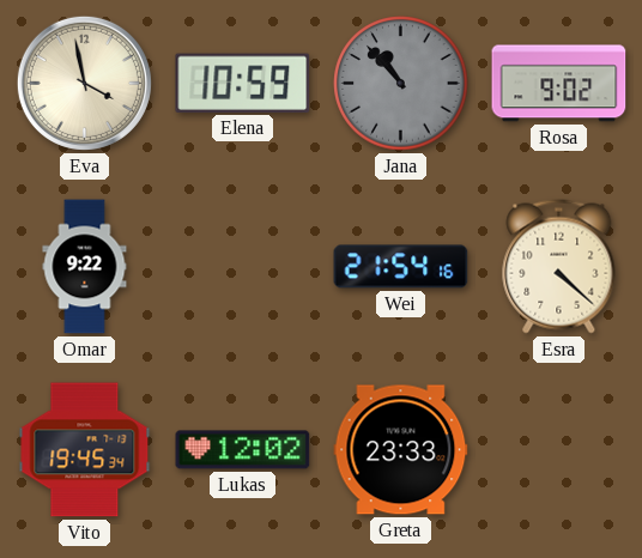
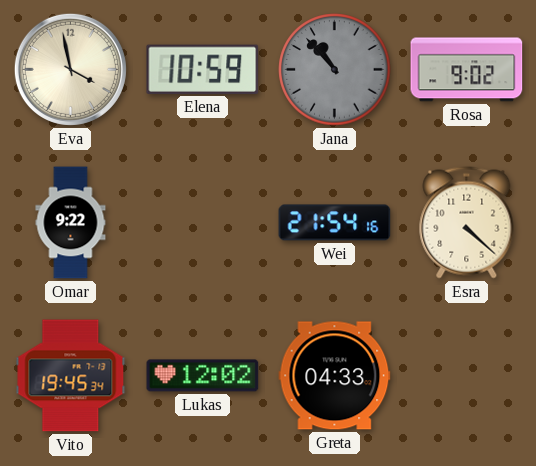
Greta: 23:33 -> 04:33
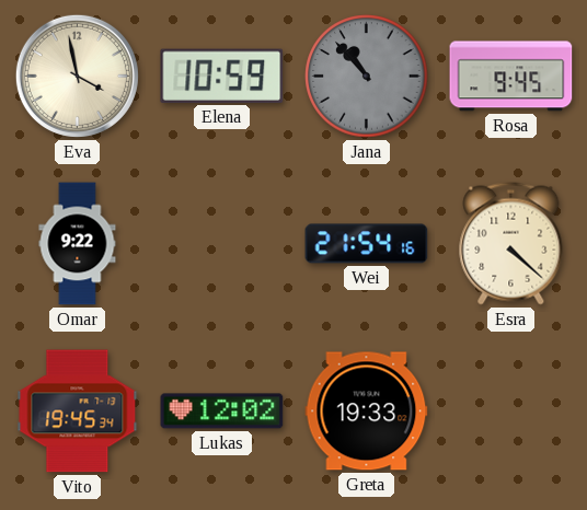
Rosa: 9:02 -> 9:45
Greta: 04:33 -> 19:33
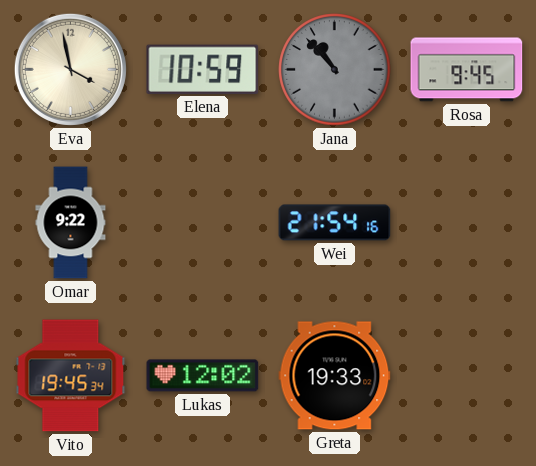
Esra: 4:22 -> none
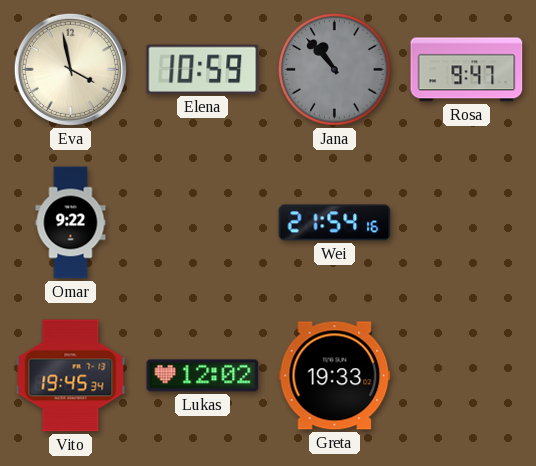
Rosa: 9:45 -> 9:47
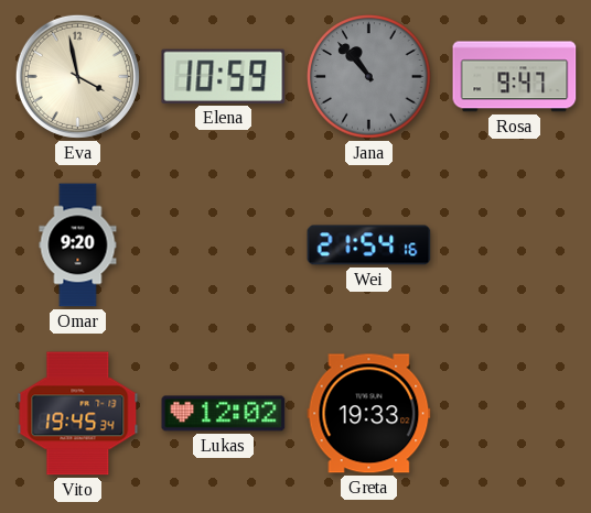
Omar: 9:22 -> 9:20
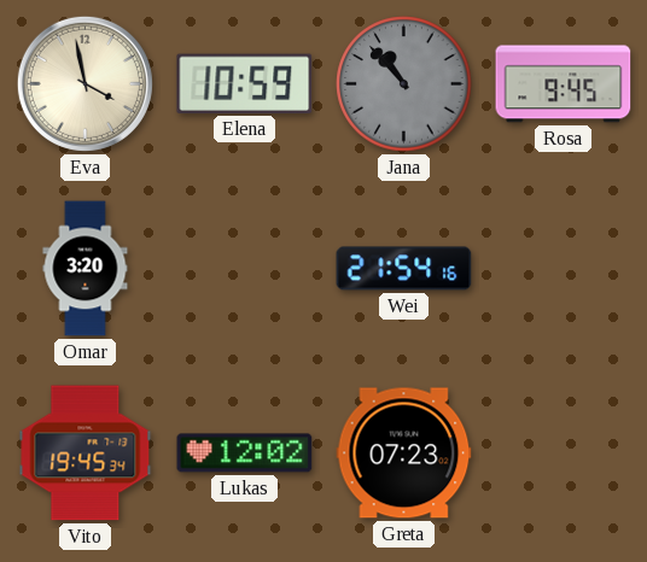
Rosa: 9:47 -> 9:45
Omar: 9:20 -> 3:20
Greta: 19:33 -> 07:23
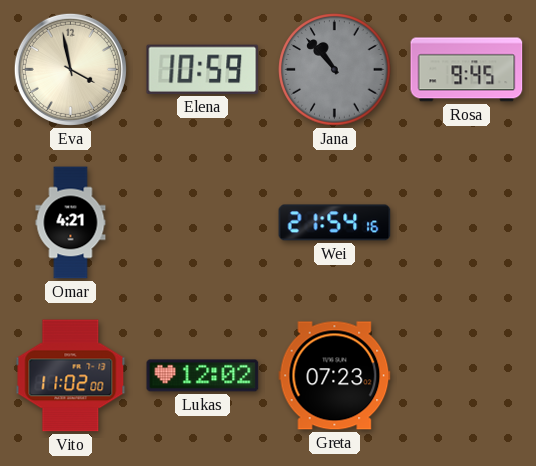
Omar: 3:20 -> 4:21
Vito: 19:45 -> 11:02
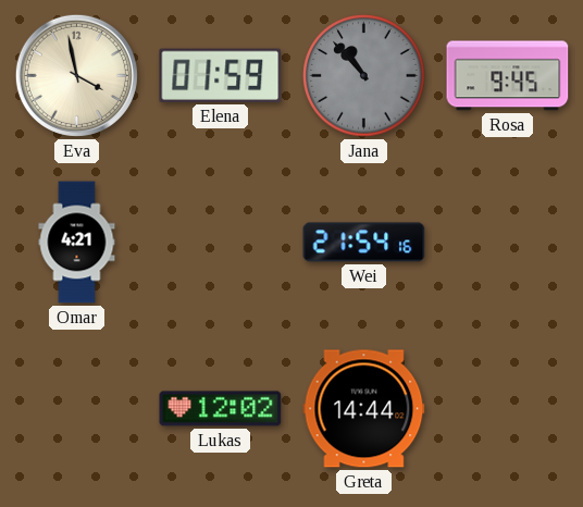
Elena: 10:59 -> 01:59
Vito: 11:02 -> none
Greta: 07:23 -> 14:44
